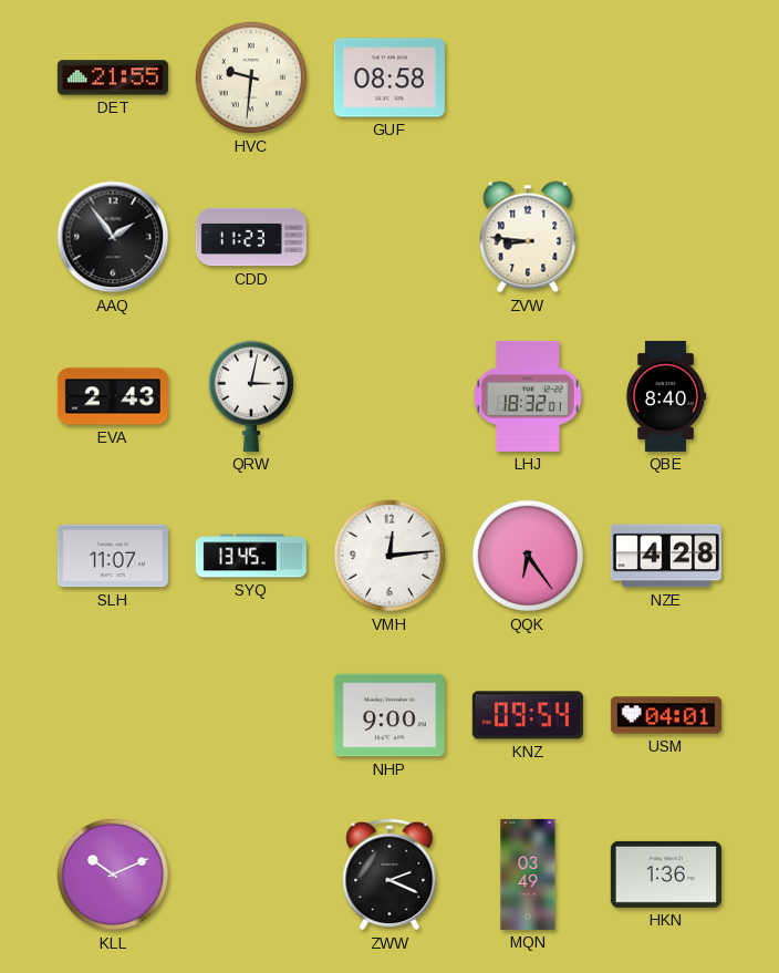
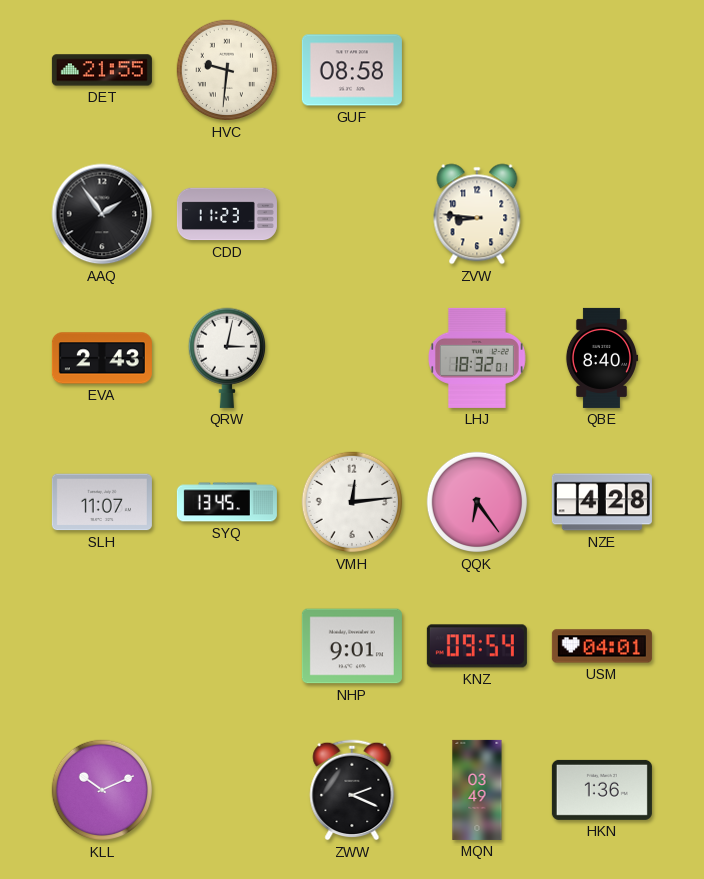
NHP: 9:00 -> 9:01
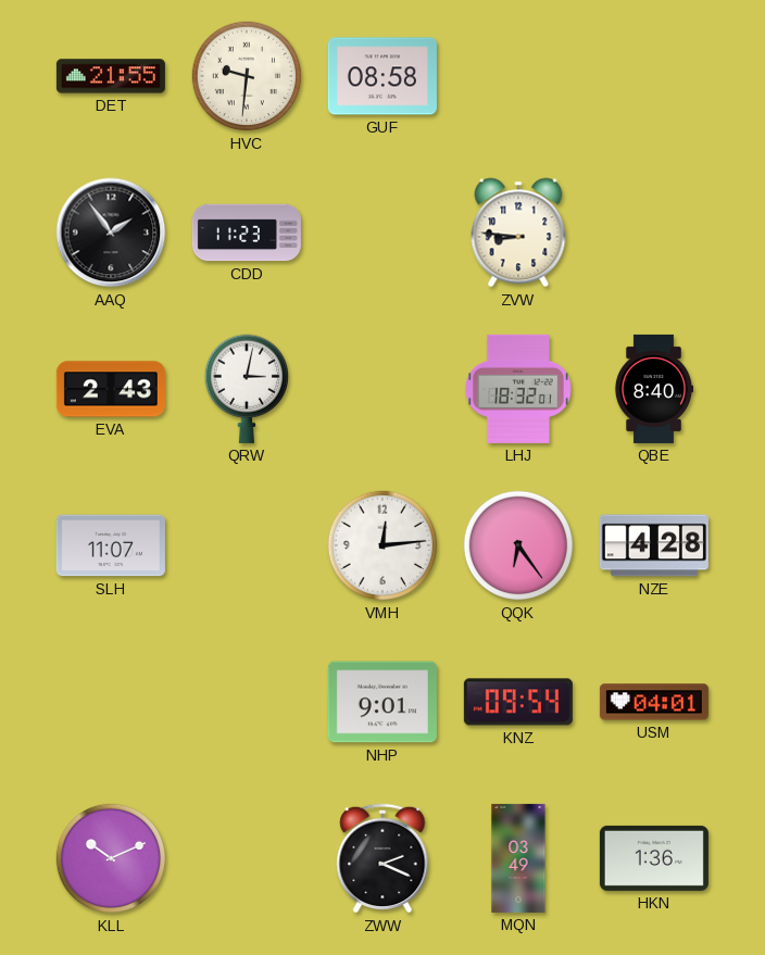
SYQ: 13:45 -> none
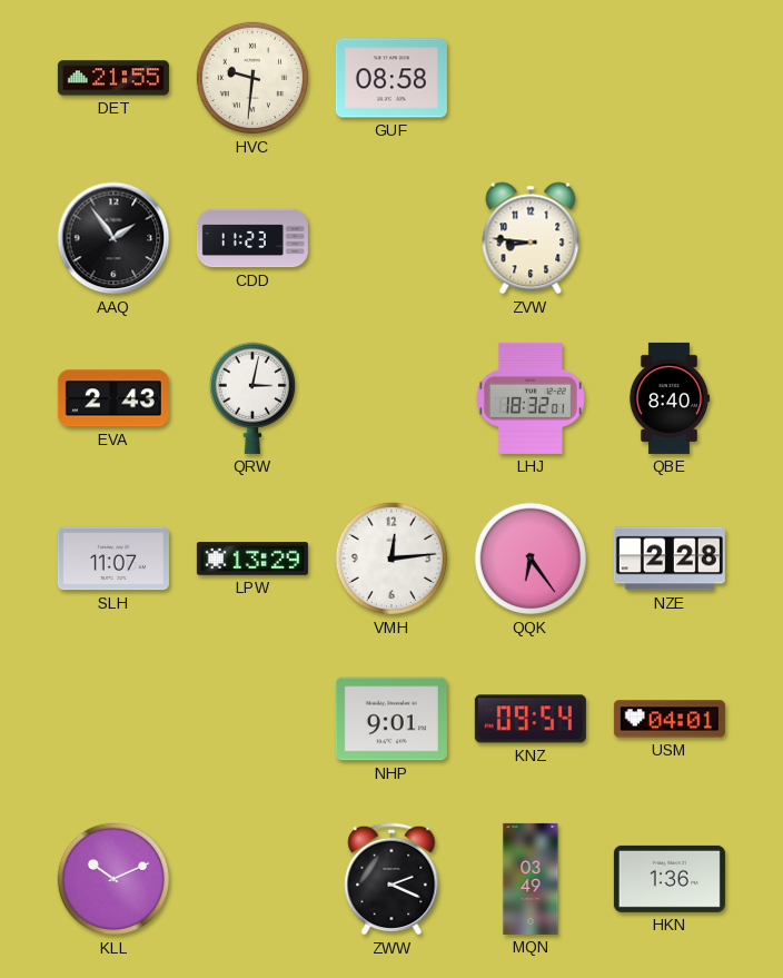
LPW: none -> 13:29
NZE: 4:28 -> 2:28
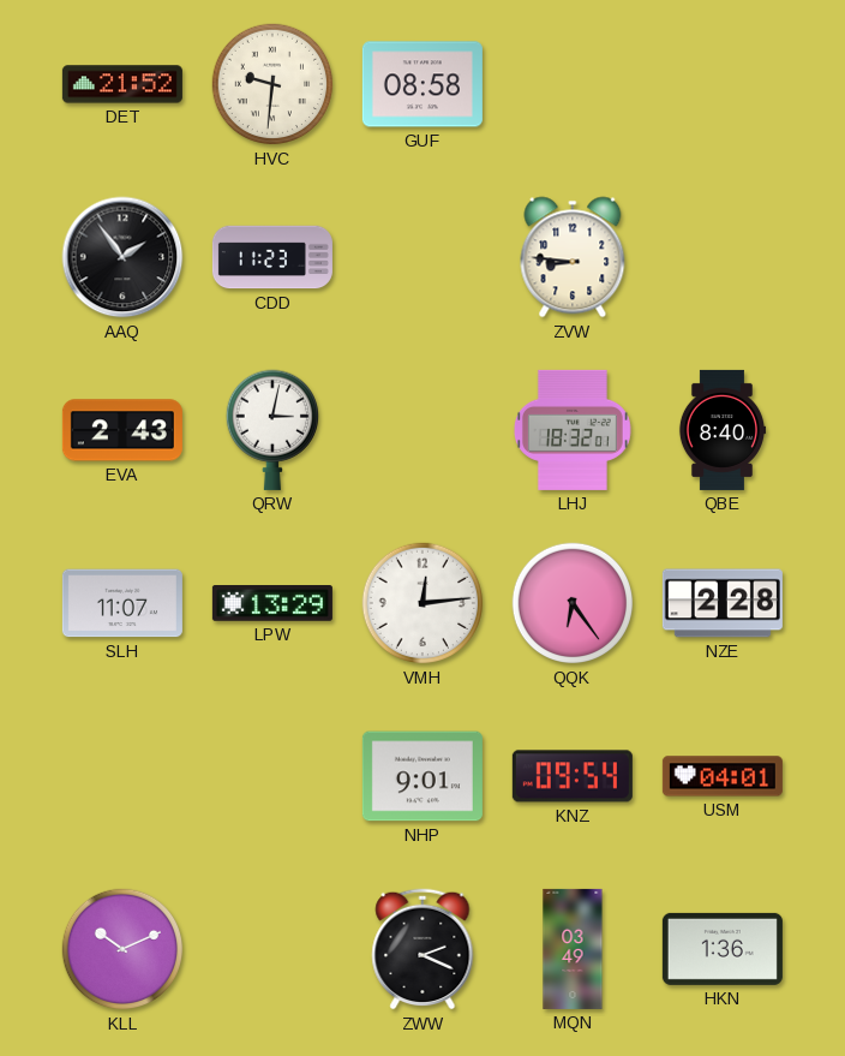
DET: 21:55 -> 21:52
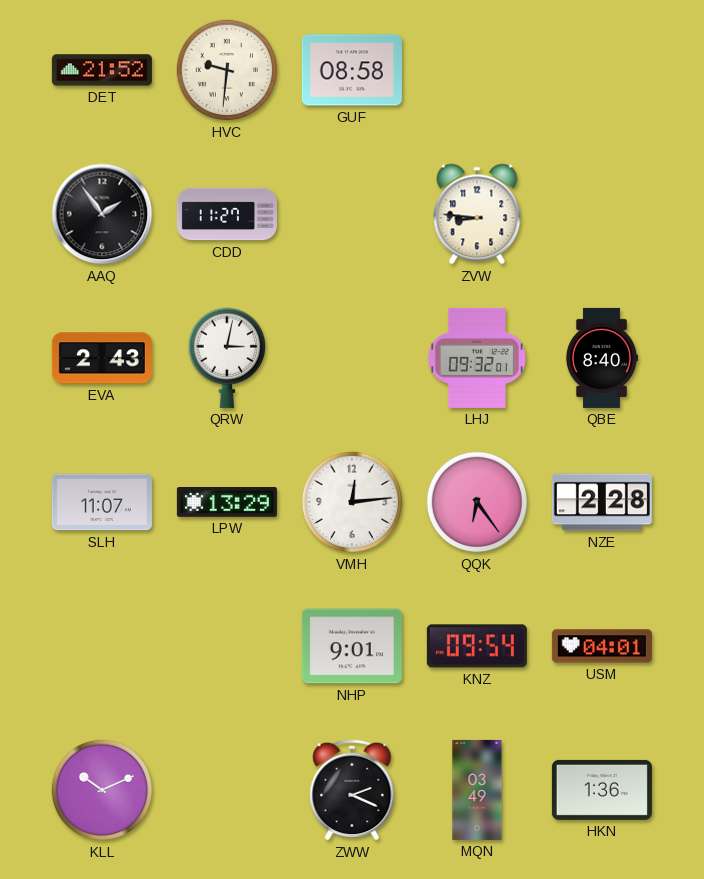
CDD: 11:23 -> 11:27
LHJ: 18:32 -> 09:32
